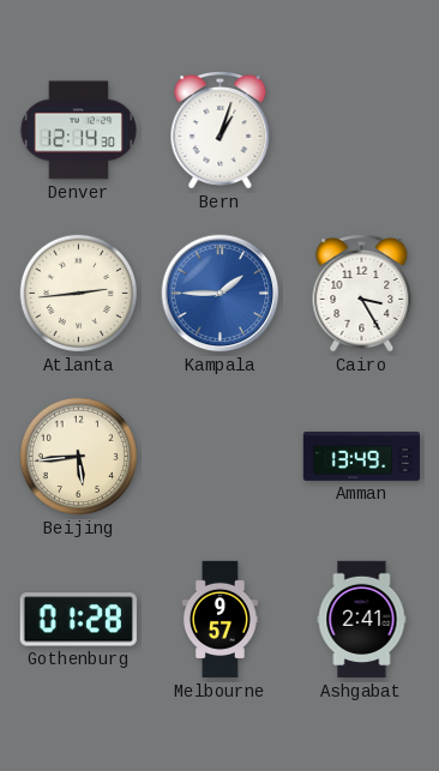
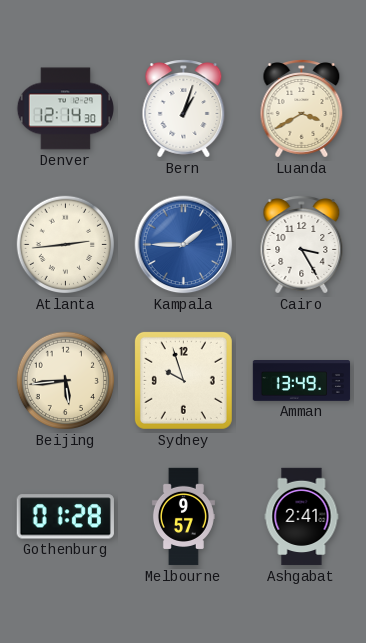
Luanda: none -> 3:40
Sydney: none -> 9:57
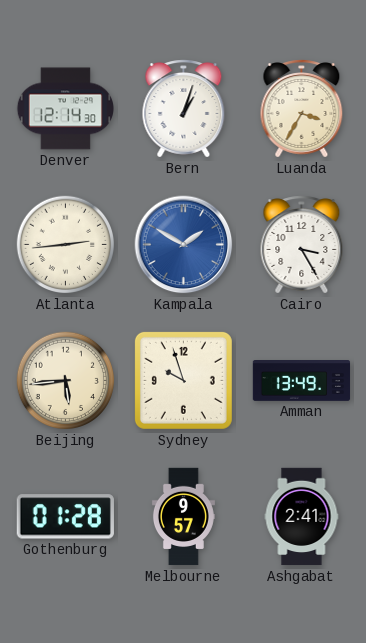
Luanda: 3:40 -> 3:35
Kampala: 1:45 -> 1:50
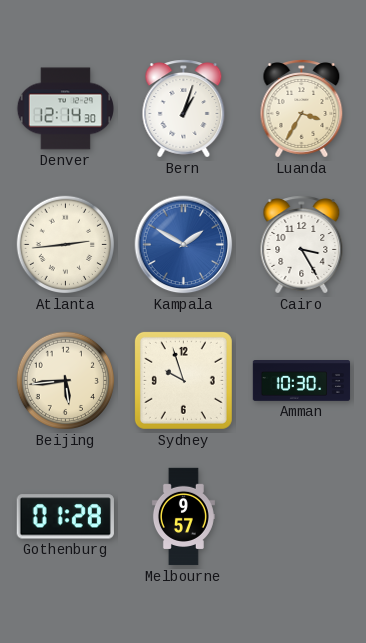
Amman: 13:49 -> 10:30
Ashgabat: 2:41 -> none
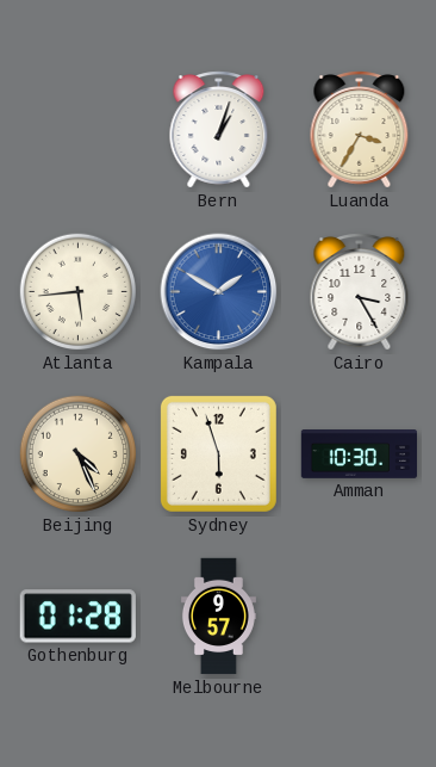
Denver: 12:14 -> none
Atlanta: 2:44 -> 5:44
Beijing: 5:44 -> 4:26
Sydney: 9:57 -> 5:57
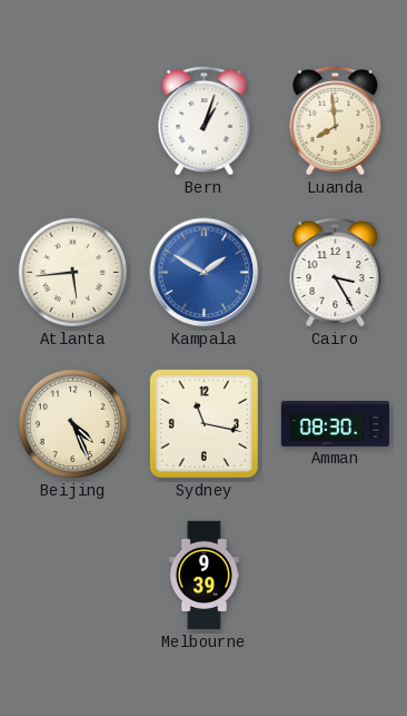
Luanda: 3:35 -> 7:59
Sydney: 5:57 -> 11:17
Amman: 10:30 -> 08:30
Gothenburg: 01:28 -> none
Melbourne: 9:57 -> 9:39
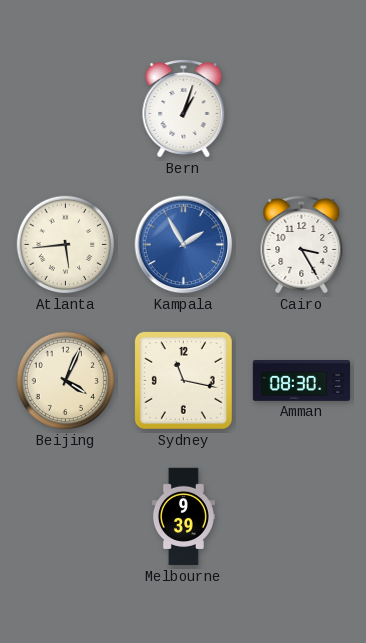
Luanda: 7:59 -> none
Kampala: 1:50 -> 1:55
Beijing: 4:26 -> 4:04
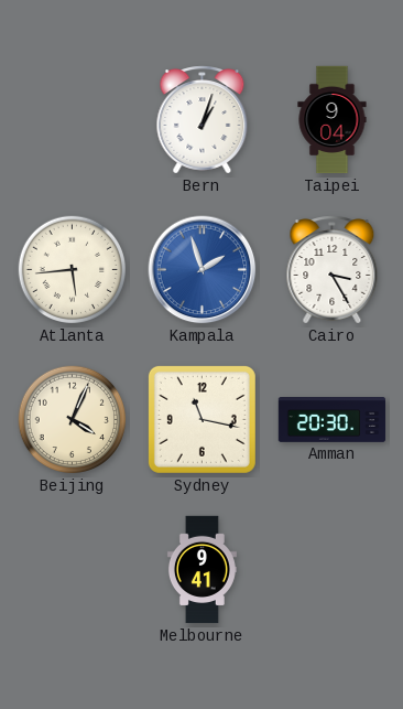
Taipei: none -> 9:04
Kampala: 1:55 -> 1:57
Amman: 08:30 -> 20:30
Melbourne: 9:39 -> 9:41
